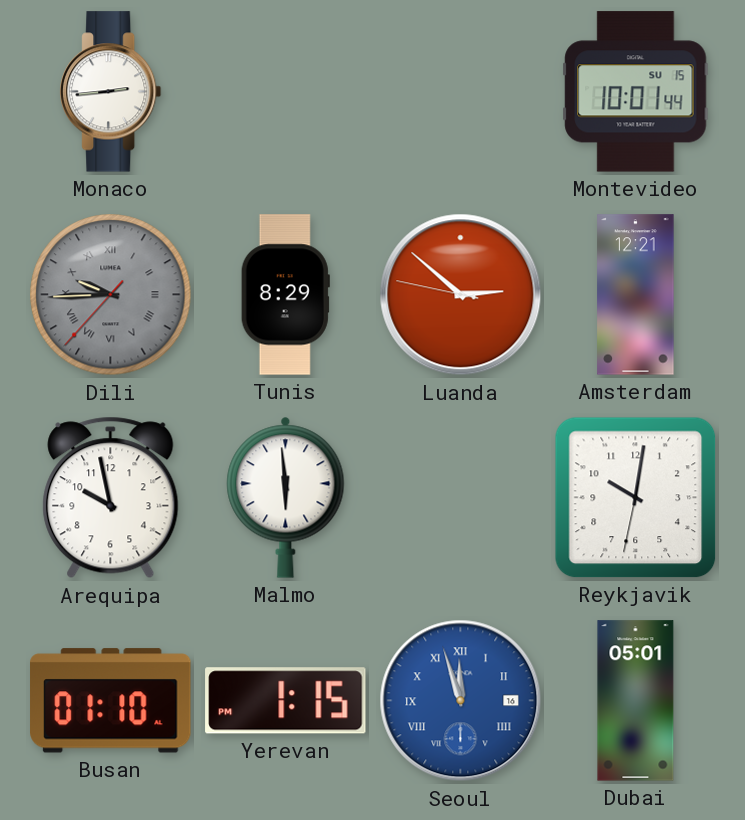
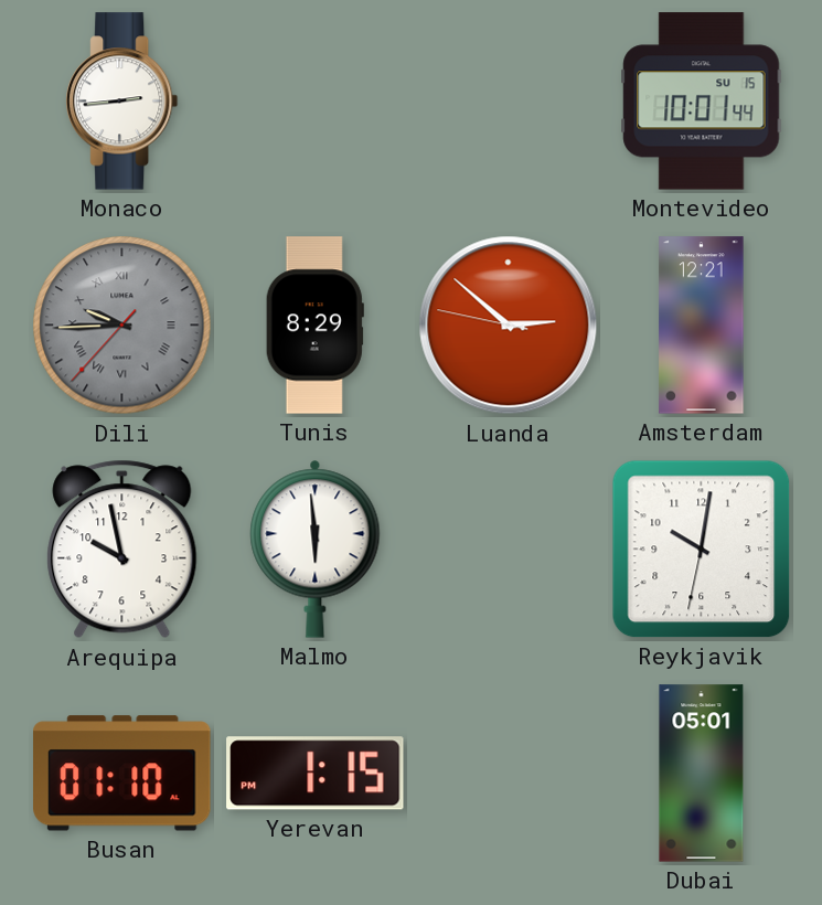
Seoul: 11:57 -> none
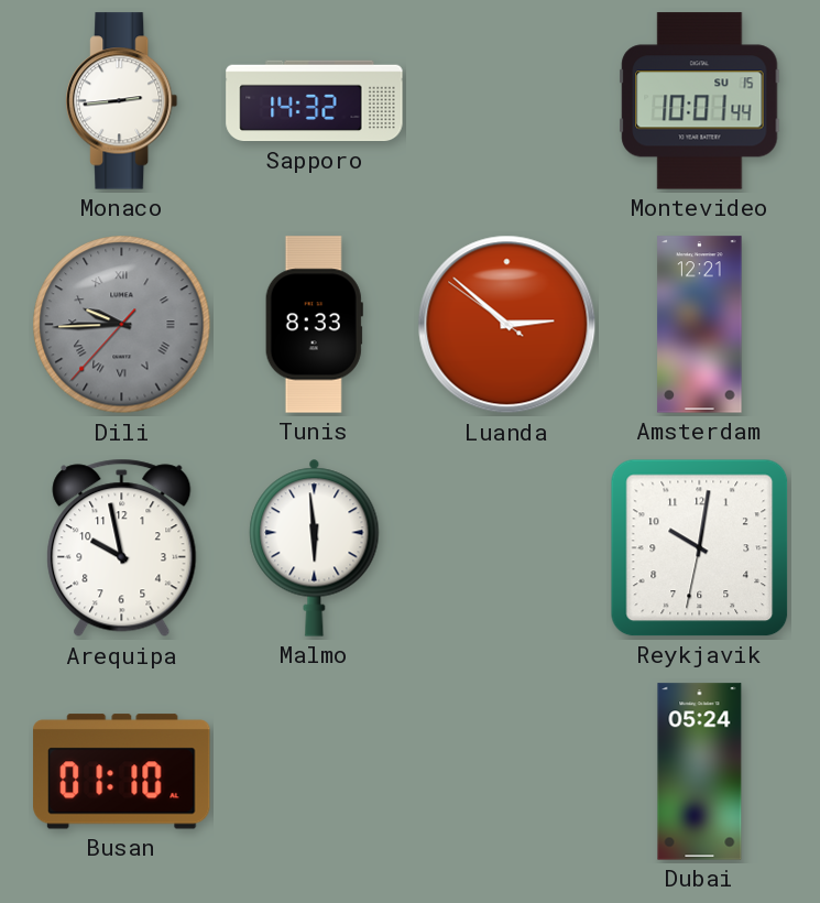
Sapporo: none -> 14:32
Tunis: 8:29 -> 8:33
Luanda: 2:51:47 -> 2:51:51
Yerevan: 1:15 -> none
Dubai: 05:01 -> 05:24
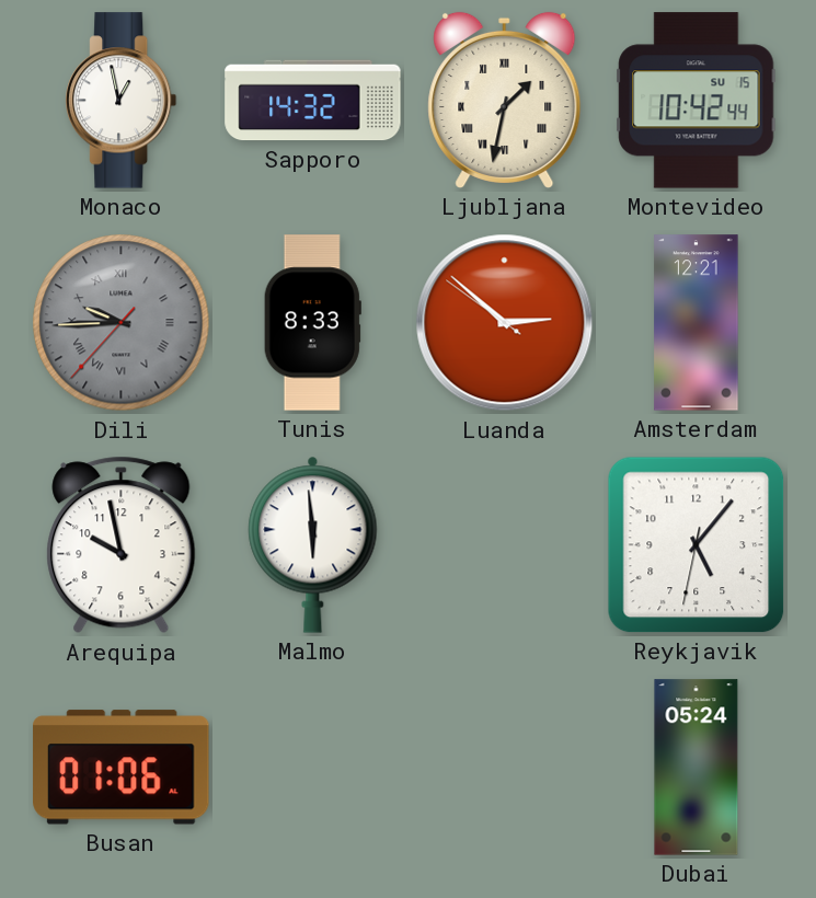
Monaco: 2:44 -> 12:58
Ljubljana: none -> 1:32
Montevideo: 10:01 -> 10:42
Reykjavik: 10:01 -> 5:06
Busan: 01:10 -> 01:06
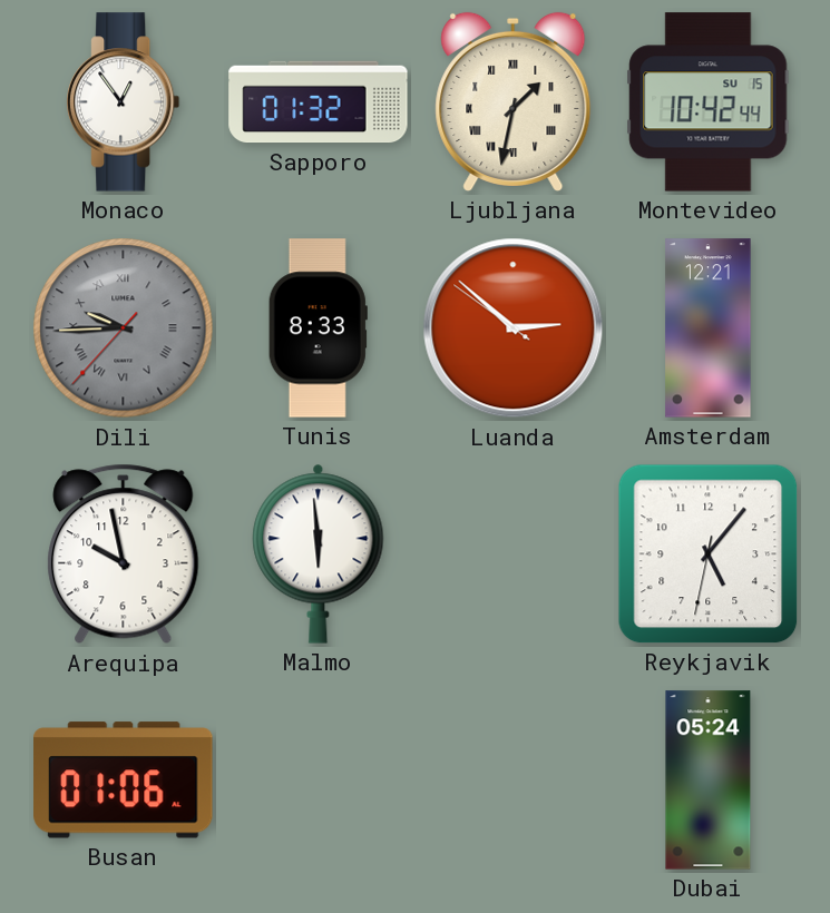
Monaco: 12:58 -> 12:54
Sapporo: 14:32 -> 01:32
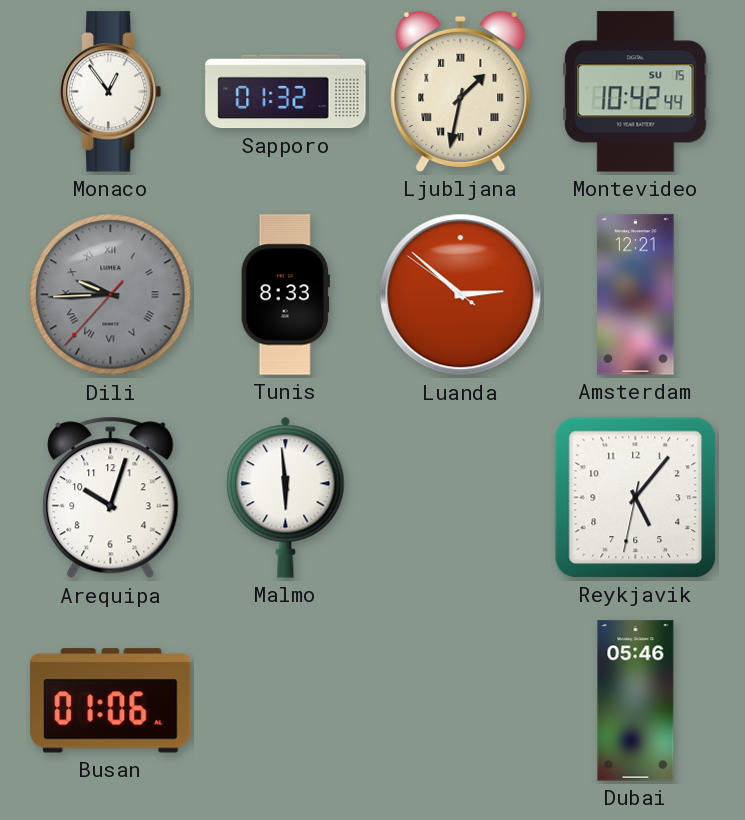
Arequipa: 9:58 -> 10:03
Dubai: 05:24 -> 05:46
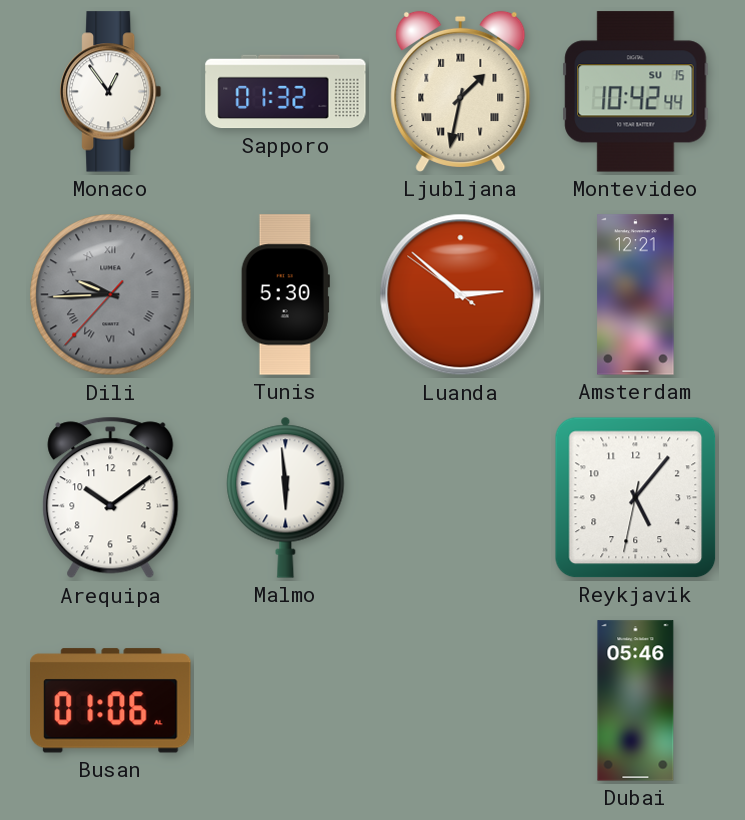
Tunis: 8:33 -> 5:30
Arequipa: 10:03 -> 10:09
